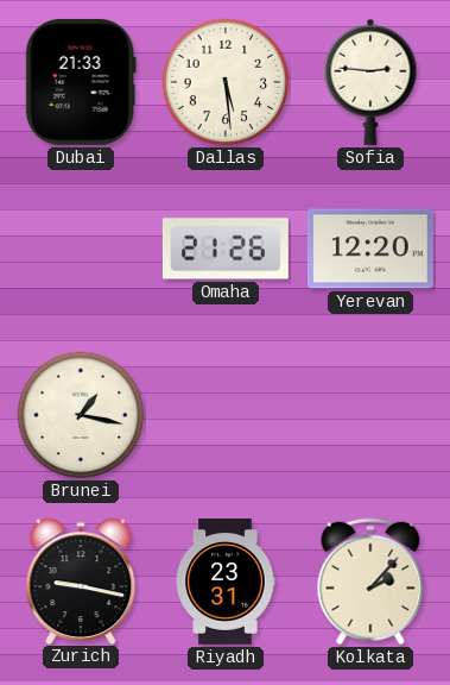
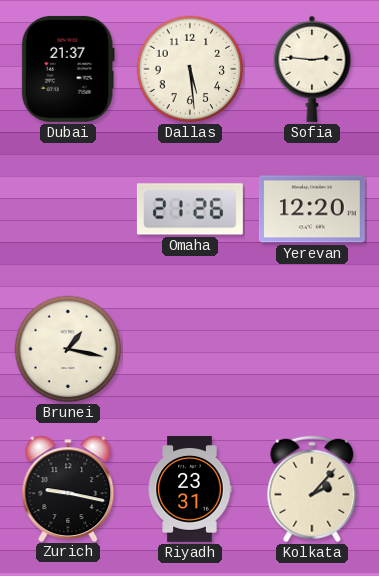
Dubai: 21:33 -> 21:37
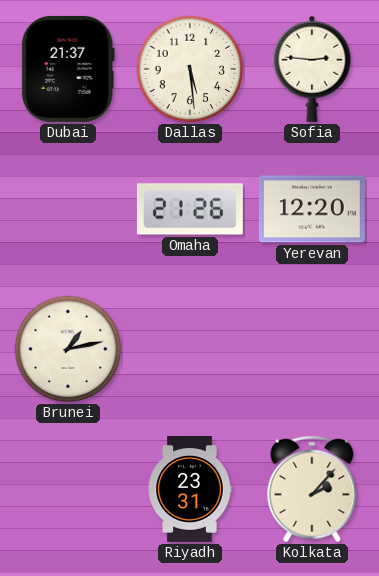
Brunei: 1:17 -> 1:13
Zurich: 9:17 -> none
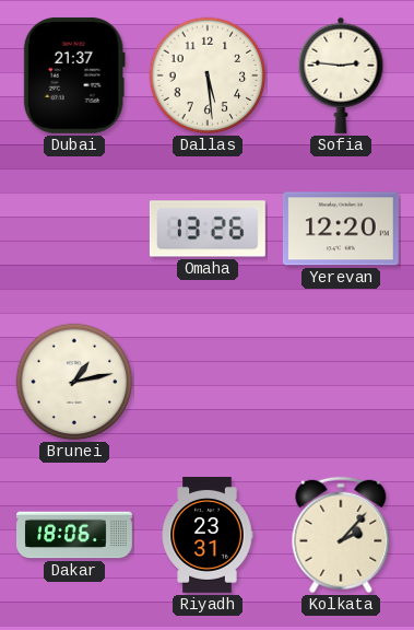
Omaha: 21:26 -> 13:26
Dakar: none -> 18:06
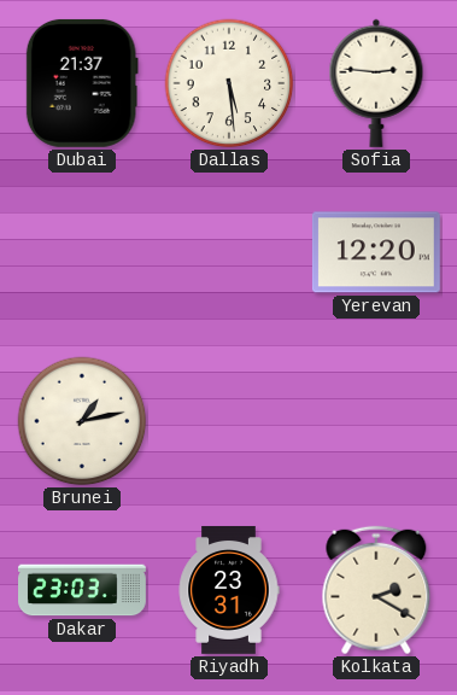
Omaha: 13:26 -> none
Dakar: 18:06 -> 23:03
Kolkata: 2:07 -> 2:20
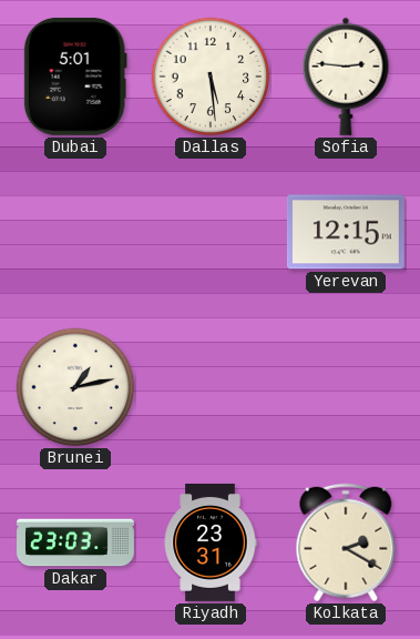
Dubai: 21:37 -> 5:01
Yerevan: 12:20 -> 12:15
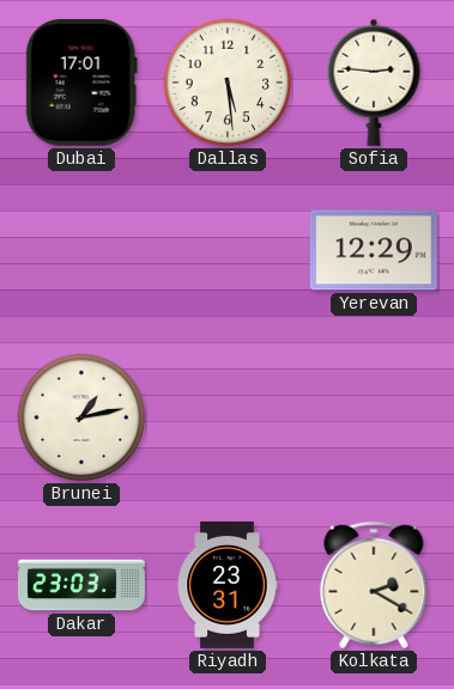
Dubai: 5:01 -> 17:01
Yerevan: 12:15 -> 12:29
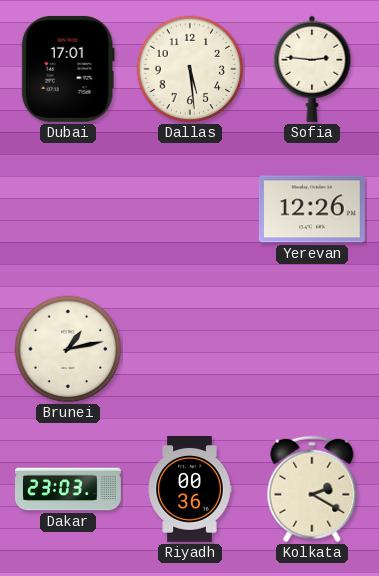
Yerevan: 12:29 -> 12:26
Riyadh: 23:31 -> 00:36
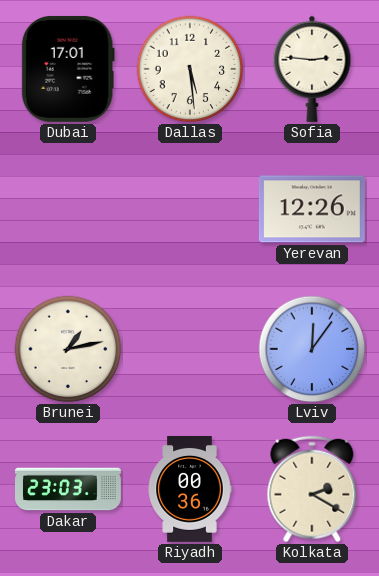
Lviv: none -> 12:06
